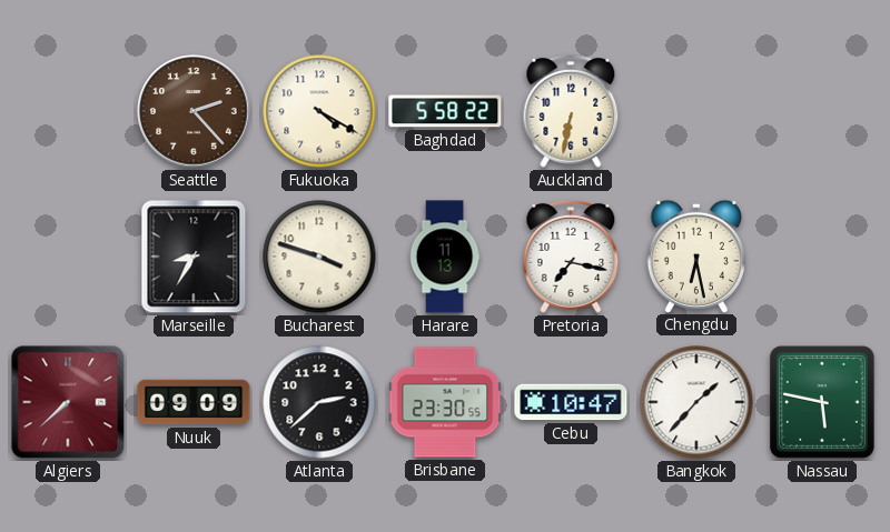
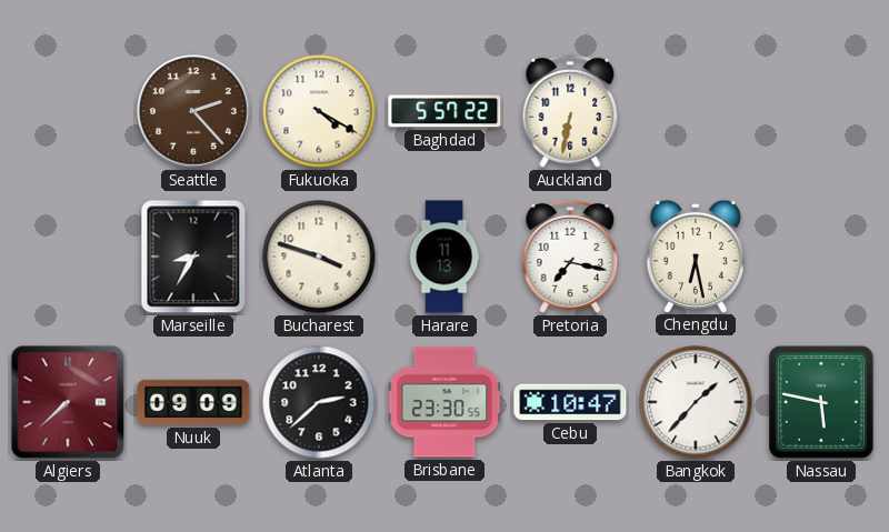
Baghdad: 5:58 -> 5:57
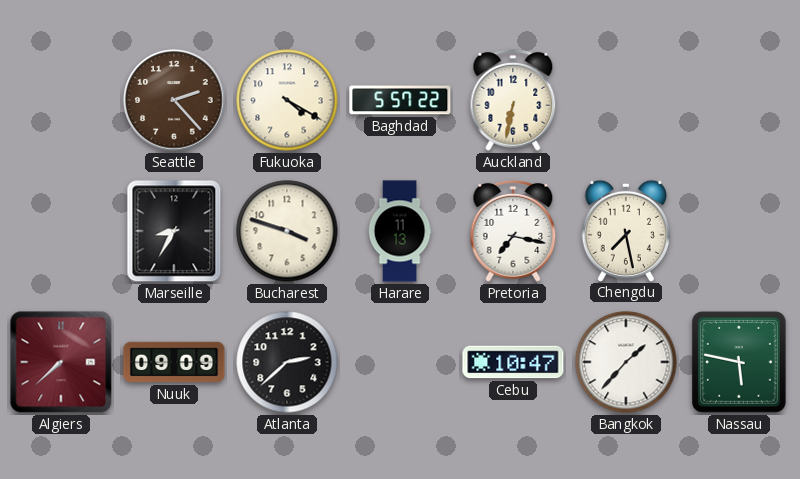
Chengdu: 6:28 -> 7:28
Brisbane: 23:30 -> none
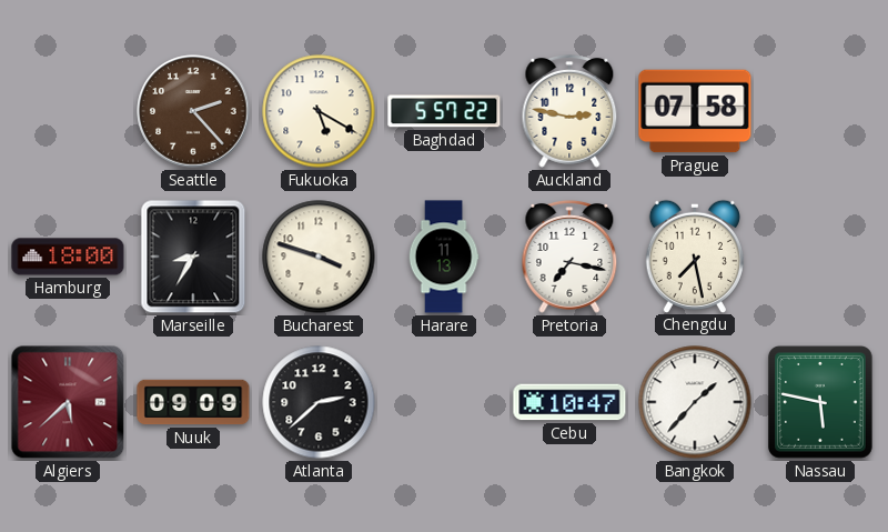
Fukuoka: 4:20 -> 5:20
Auckland: 6:32 -> 2:47
Prague: none -> 07:58
Hamburg: none -> 18:00
Algiers: 7:38 -> 5:38
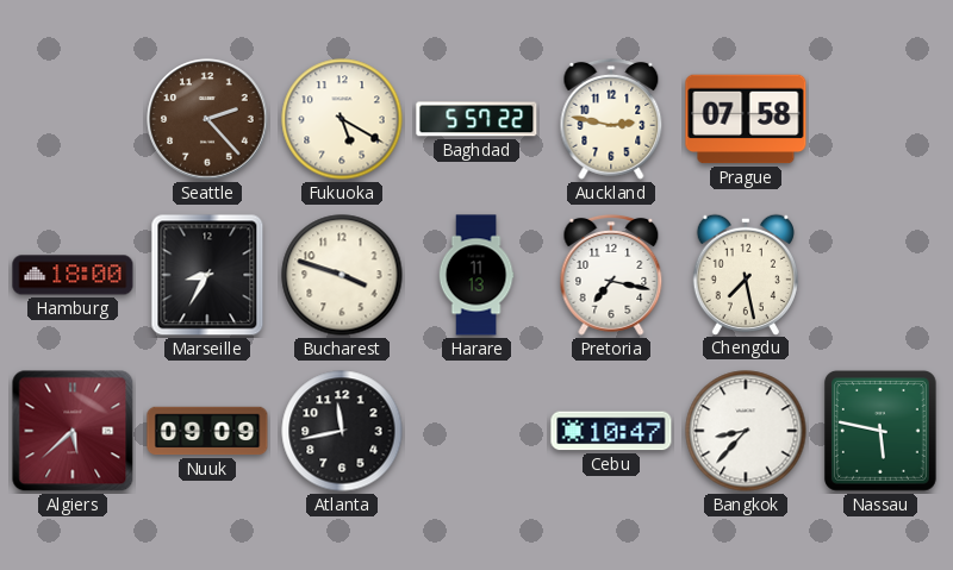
Atlanta: 2:38 -> 11:43
Bangkok: 1:37 -> 8:37
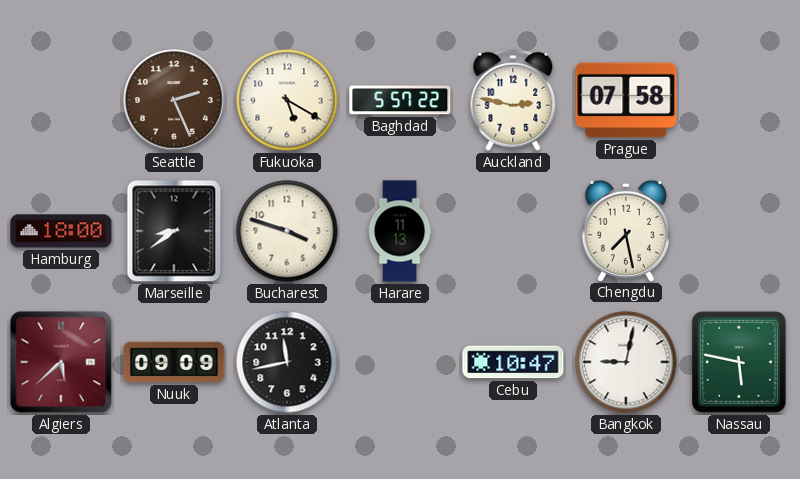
Seattle: 2:23 -> 2:26
Marseille: 8:35 -> 8:39
Pretoria: 7:17 -> none
Bangkok: 8:37 -> 9:02
